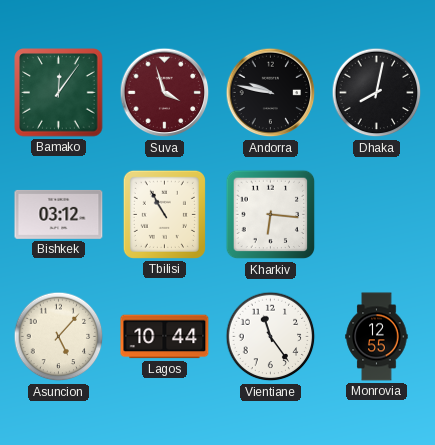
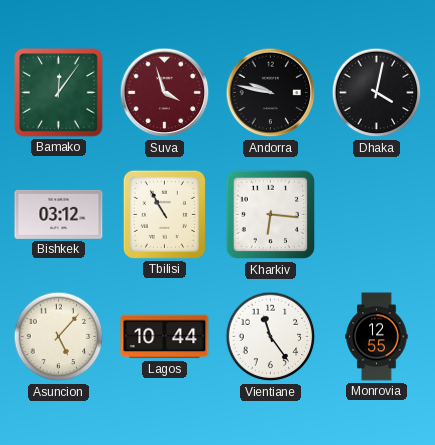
Dhaka: 8:02 -> 4:02
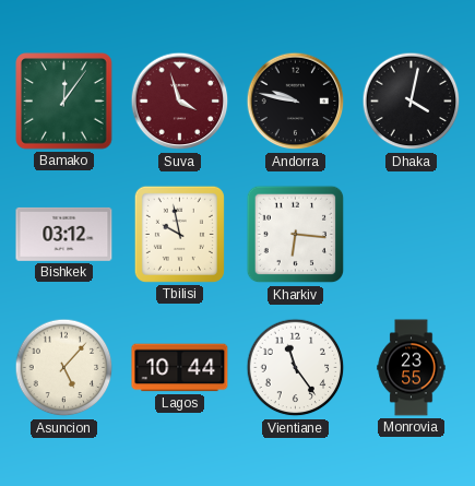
Tbilisi: 10:55 -> 9:58
Monrovia: 12:55 -> 23:55
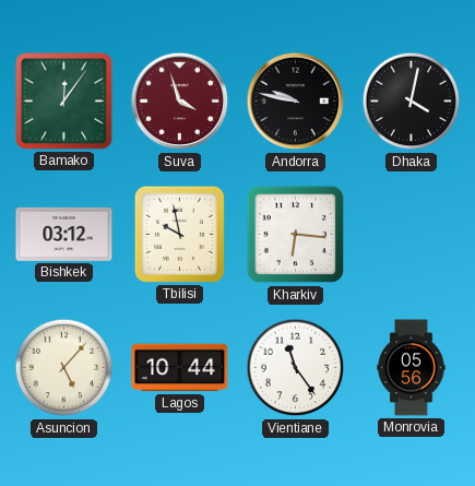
Monrovia: 23:55 -> 05:56
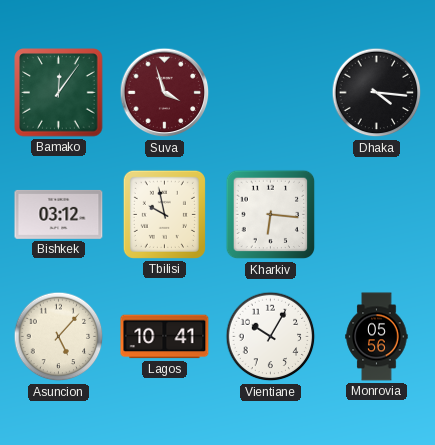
Andorra: 9:47 -> none
Dhaka: 4:02 -> 4:16
Lagos: 10:44 -> 10:41
Vientiane: 11:24 -> 10:05
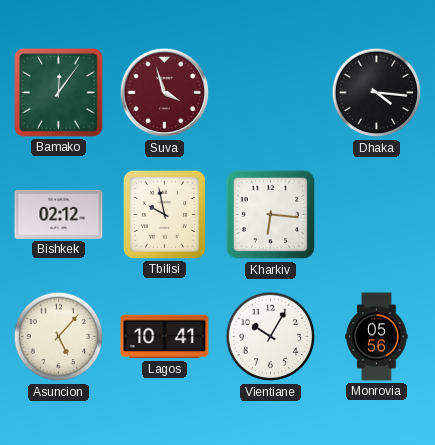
Bishkek: 03:12 -> 02:12
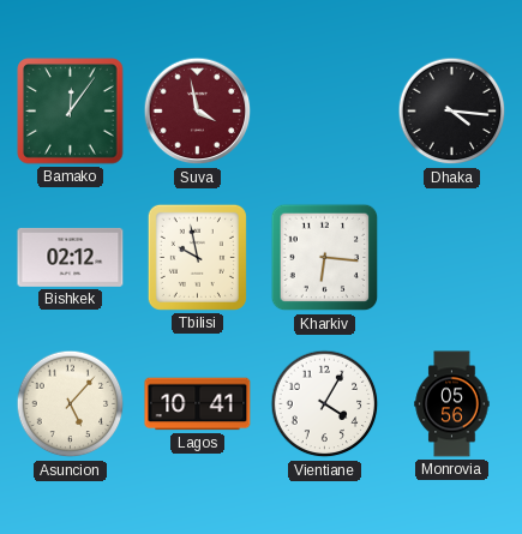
Suva: 3:57 -> 3:58
Vientiane: 10:05 -> 4:05
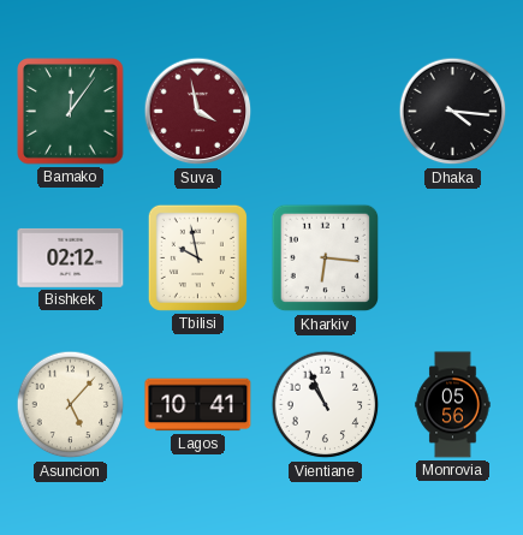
Vientiane: 4:05 -> 10:56
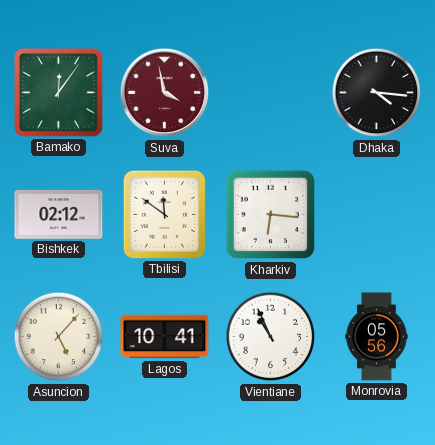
Tbilisi: 9:58 -> 11:51
